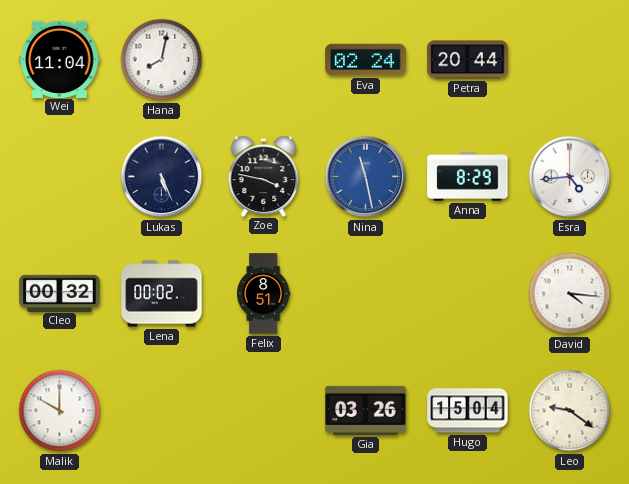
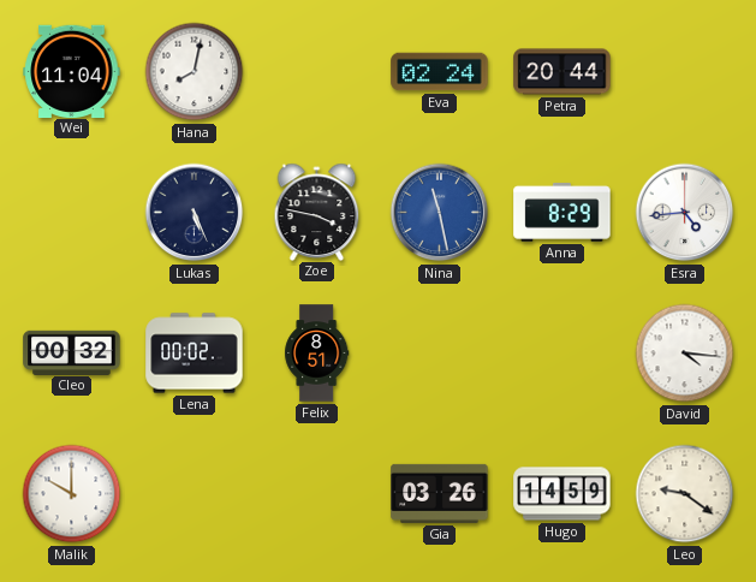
Hugo: 15:04 -> 14:59
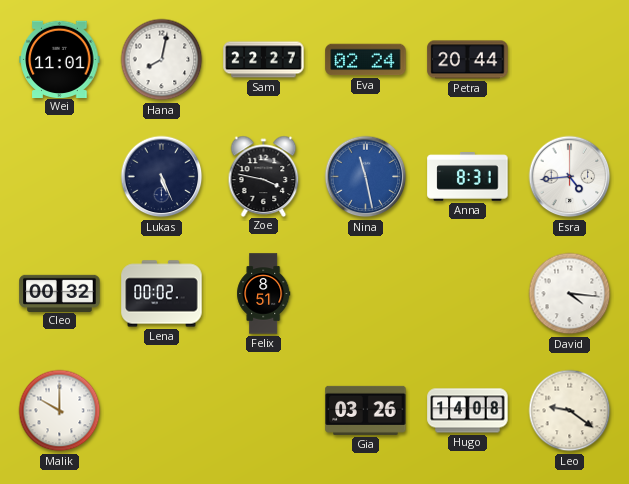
Wei: 11:04 -> 11:01
Sam: none -> 22:27
Anna: 8:29 -> 8:31
Hugo: 14:59 -> 14:08
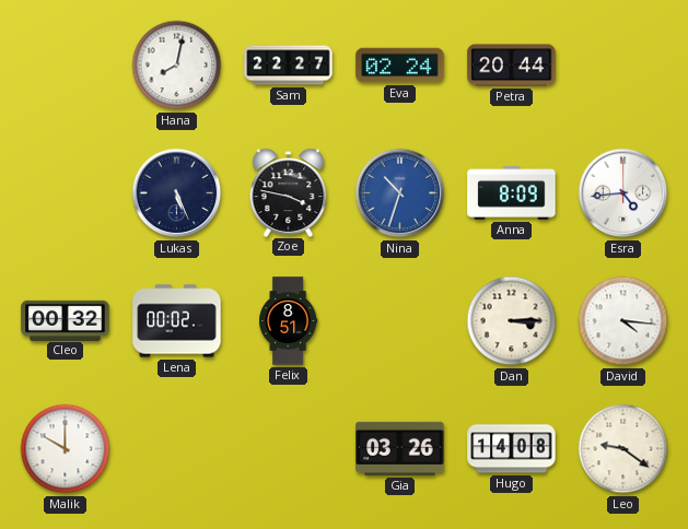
Wei: 11:01 -> none
Nina: 11:28 -> 10:33
Anna: 8:31 -> 8:09
Dan: none -> 3:15
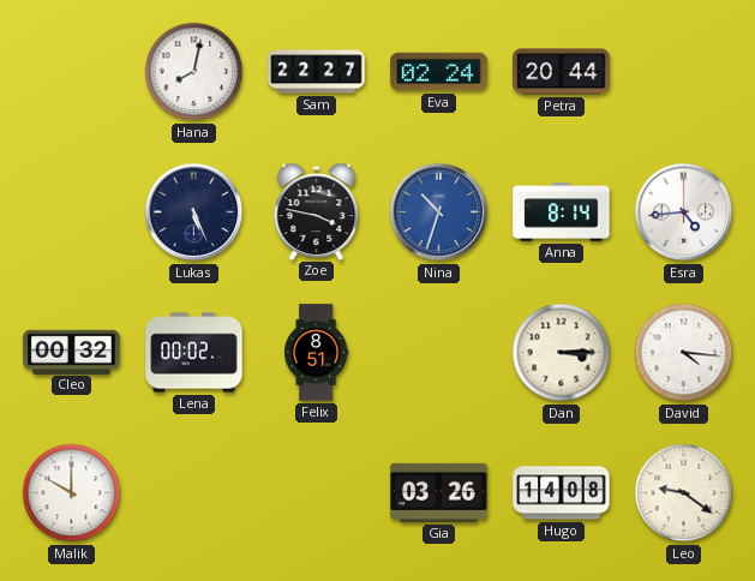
Anna: 8:09 -> 8:14
